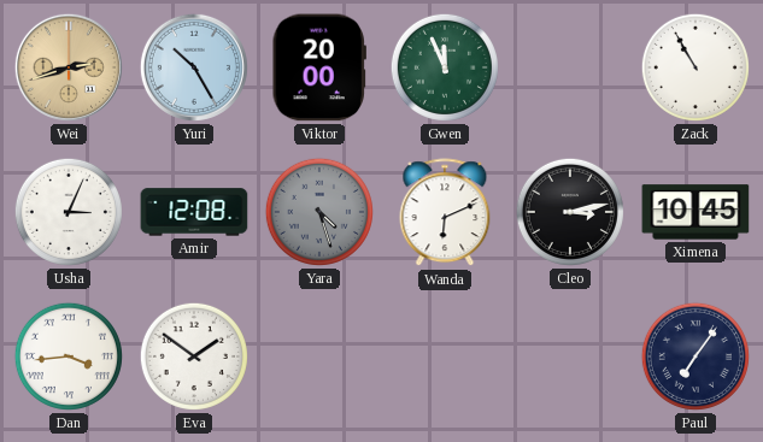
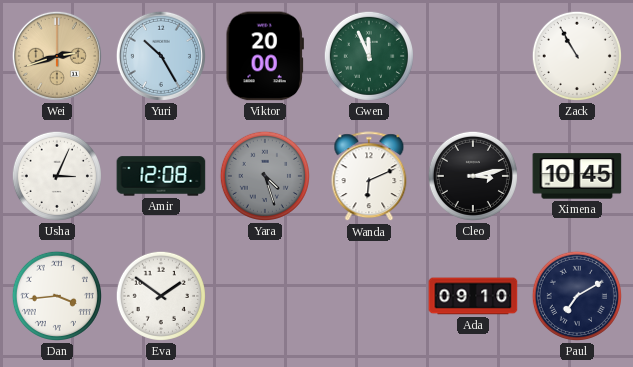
Ada: none -> 09:10
Paul: 7:06 -> 7:10
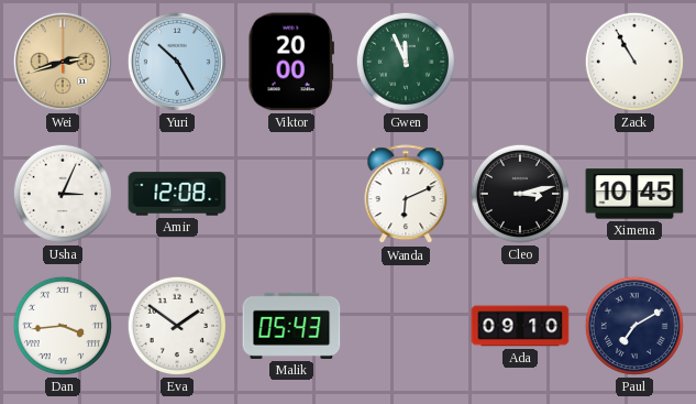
Yara: 4:27 -> none
Malik: none -> 05:43
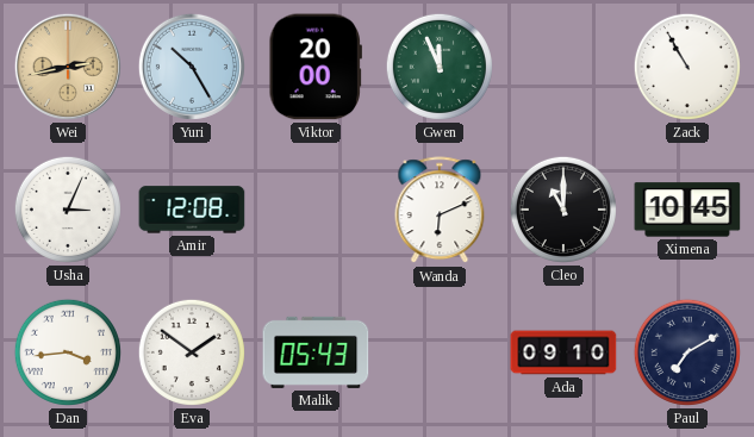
Wei: 2:42 -> 2:43
Cleo: 3:13 -> 11:00
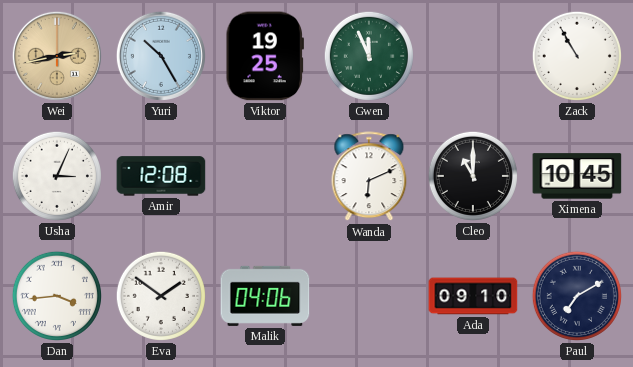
Viktor: 20:00 -> 19:25
Malik: 05:43 -> 04:06
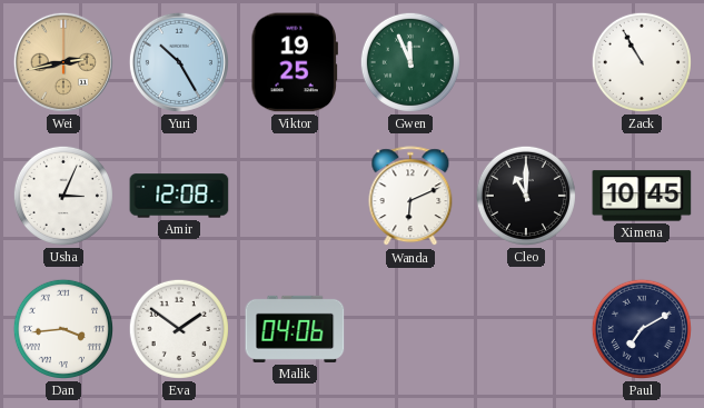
Ada: 09:10 -> none
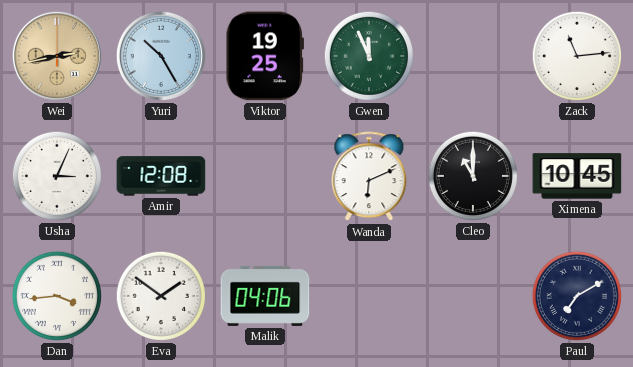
Zack: 10:55 -> 11:14
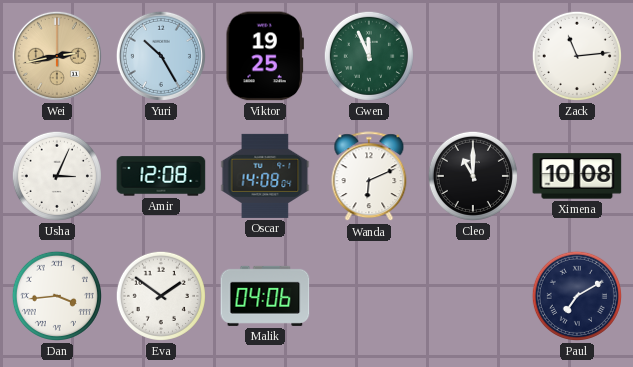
Oscar: none -> 14:08
Ximena: 10:45 -> 10:08
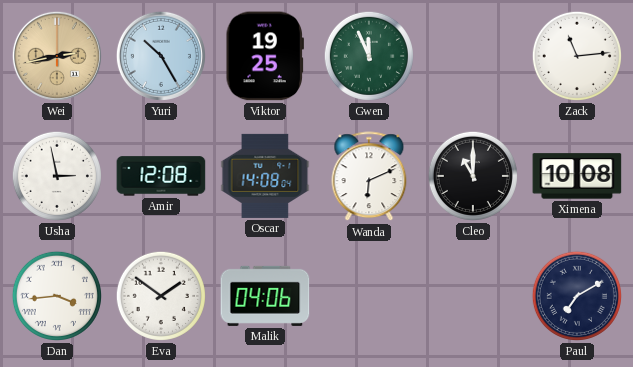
Usha: 3:04 -> 2:58
